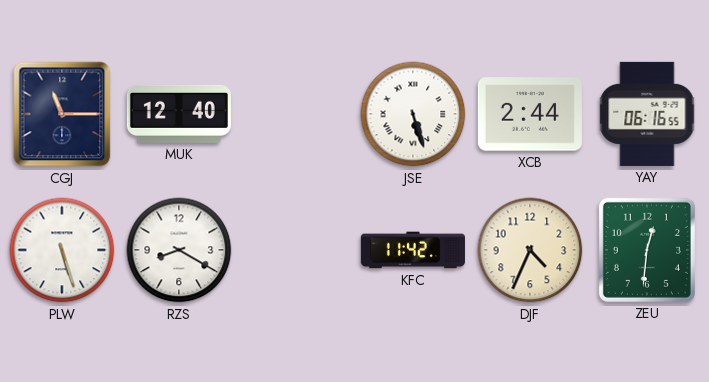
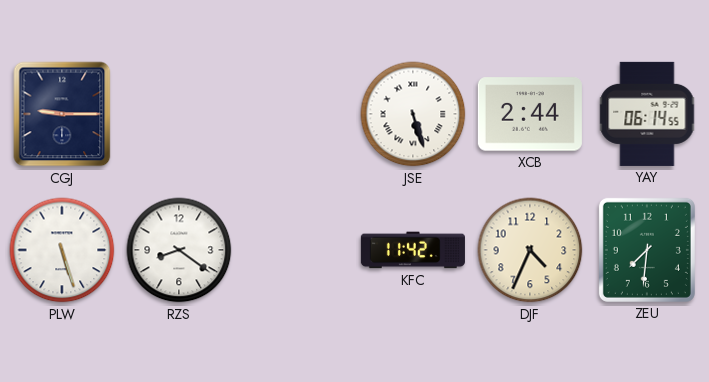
CGJ: 11:15 -> 9:15
MUK: 12:40 -> none
YAY: 06:16 -> 06:14
RZS: 8:20 -> 8:21
ZEU: 12:31 -> 7:31
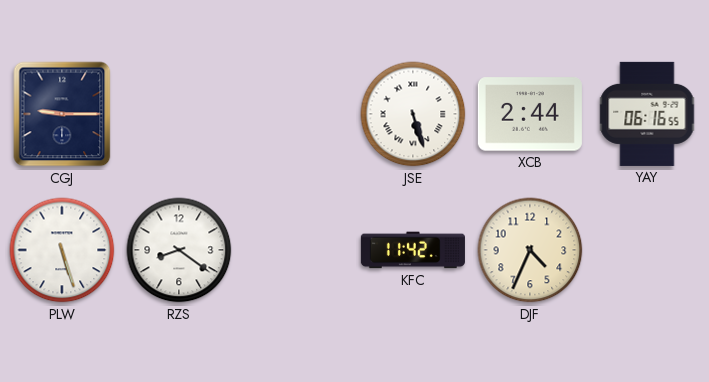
YAY: 06:14 -> 06:16
ZEU: 7:31 -> none
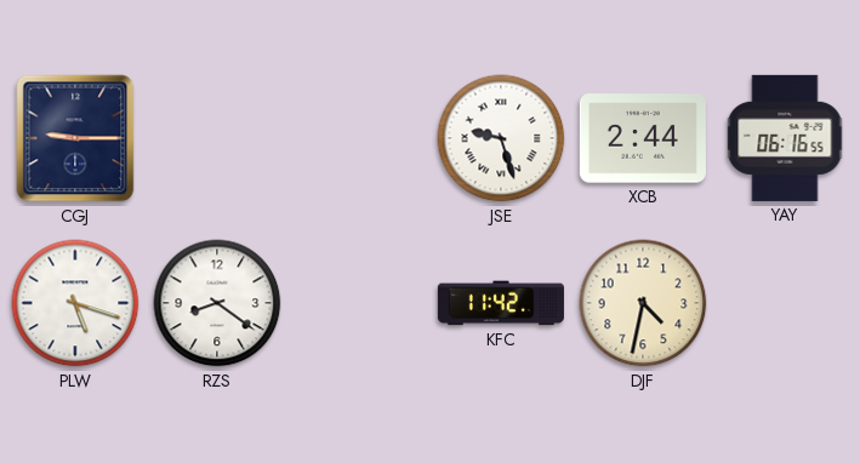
JSE: 5:27 -> 9:27
PLW: 5:27 -> 5:18
DJF: 4:34 -> 4:32
